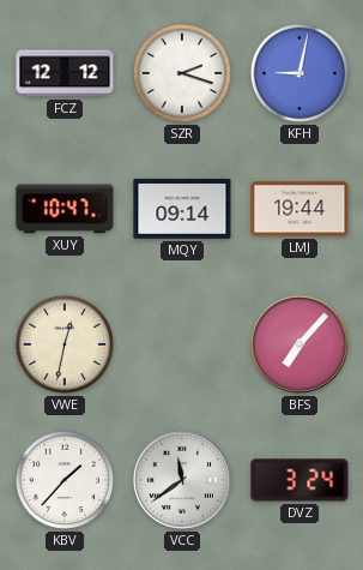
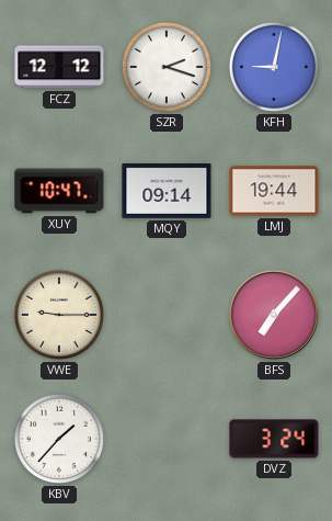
VWE: 12:32 -> 9:15
VCC: 11:39 -> none
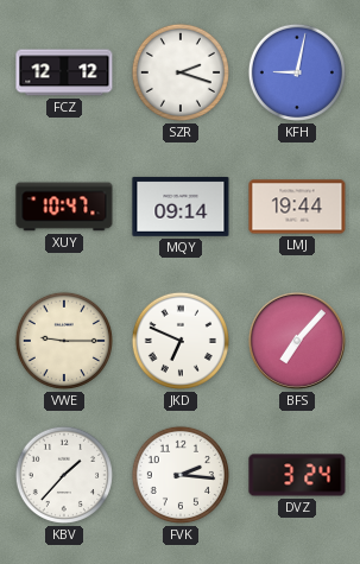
JKD: none -> 6:49
FVK: none -> 2:16
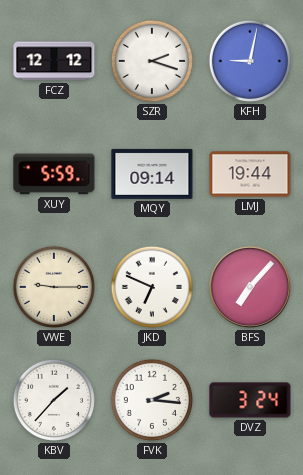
XUY: 10:47 -> 5:59
